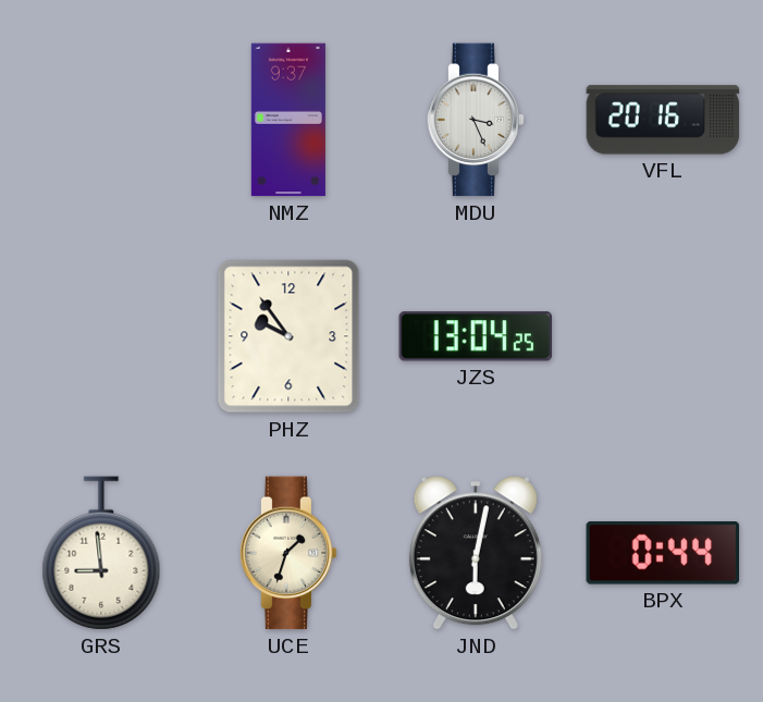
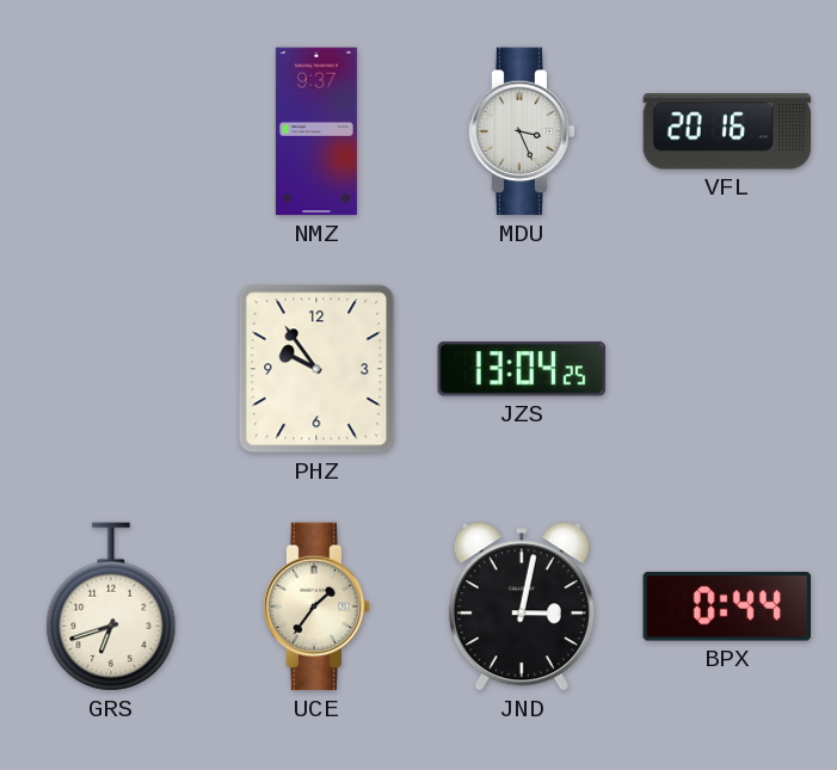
GRS: 8:59 -> 6:42
UCE: 1:33 -> 1:36
JND: 6:02 -> 3:02
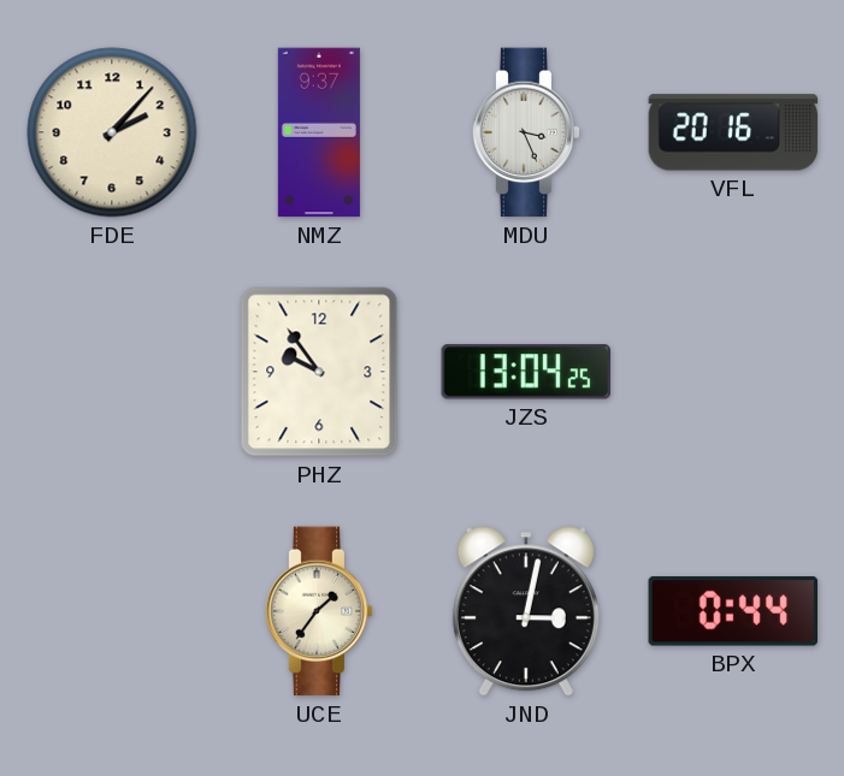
FDE: none -> 2:07
GRS: 6:42 -> none
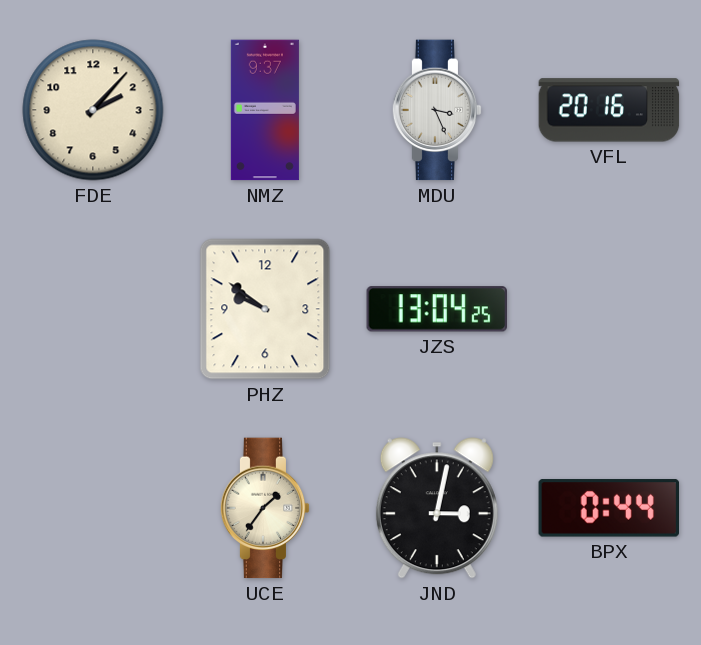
PHZ: 9:54 -> 9:51
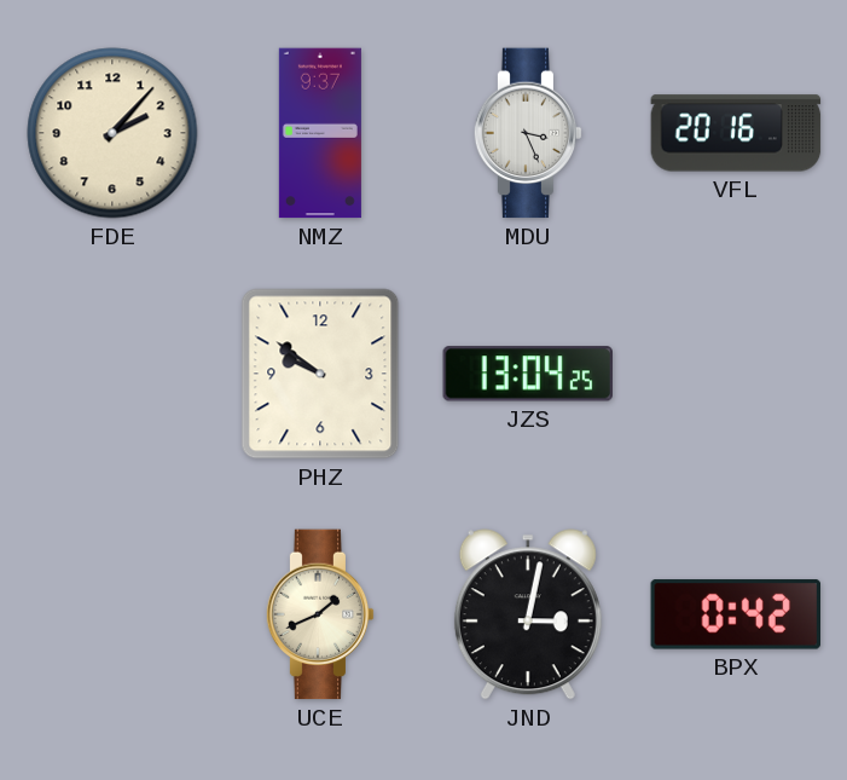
UCE: 1:36 -> 1:41
BPX: 0:44 -> 0:42
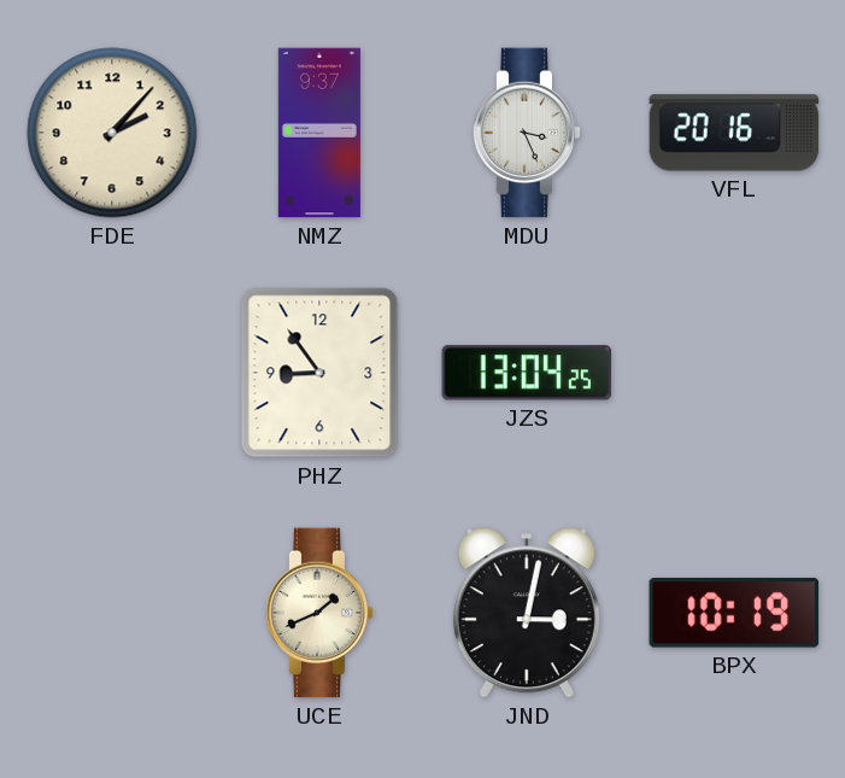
PHZ: 9:51 -> 8:54
BPX: 0:42 -> 10:19
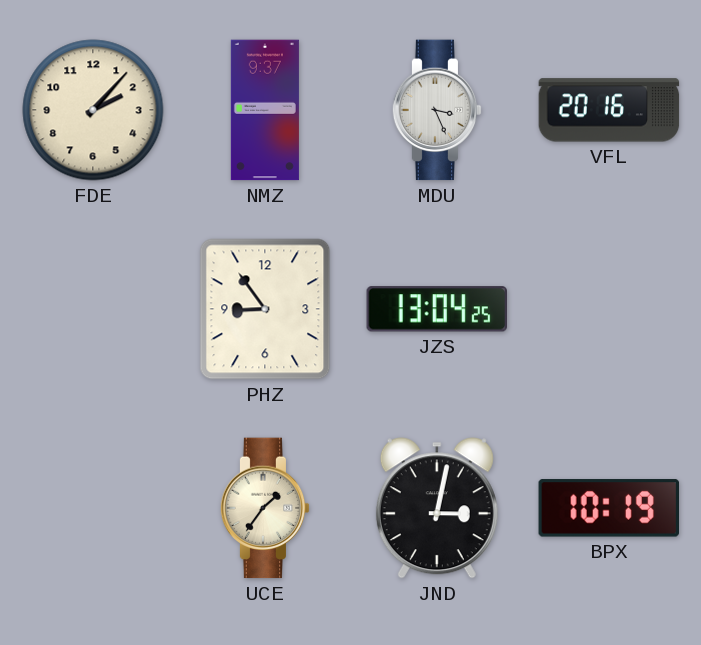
UCE: 1:41 -> 1:36
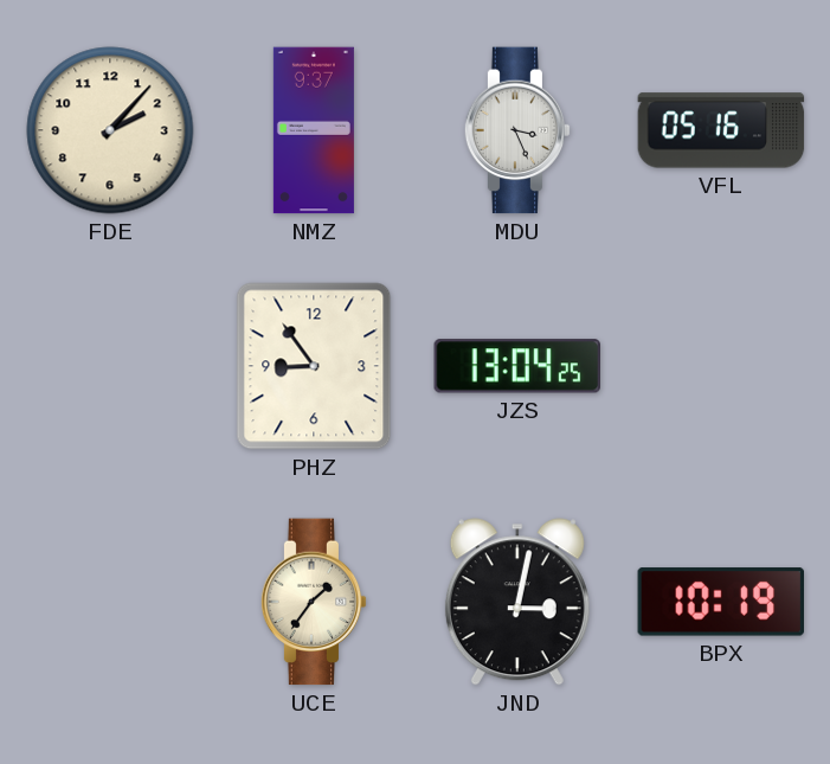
VFL: 20:16 -> 05:16
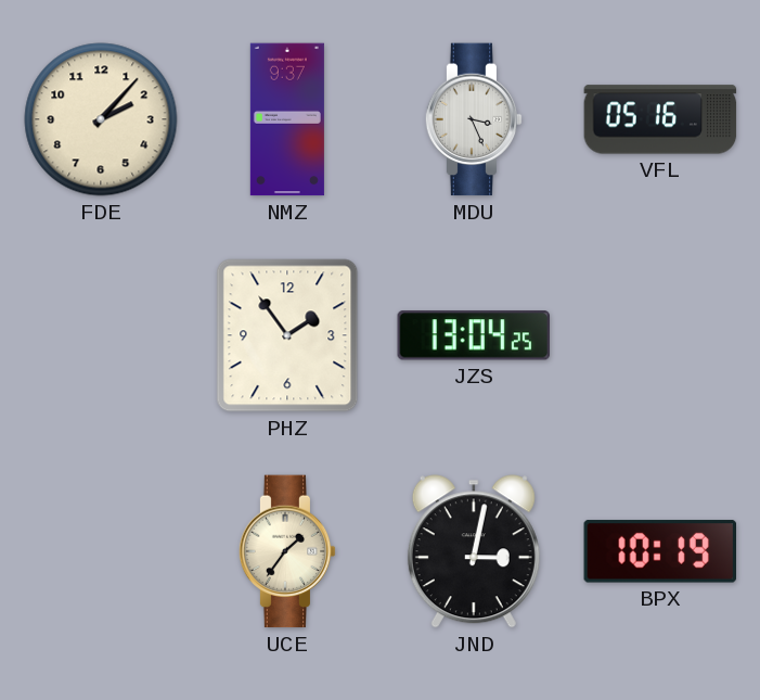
PHZ: 8:54 -> 1:54
